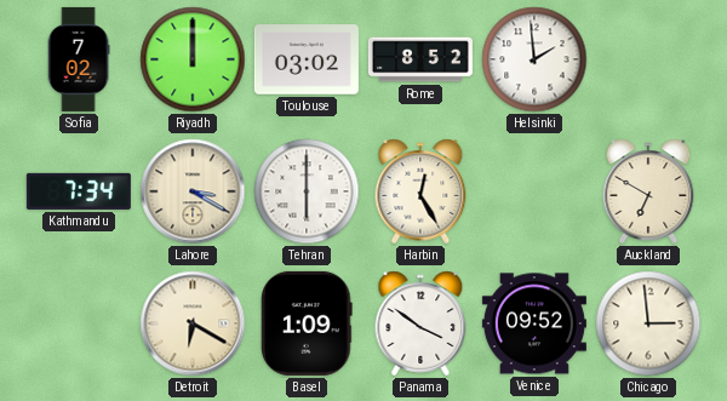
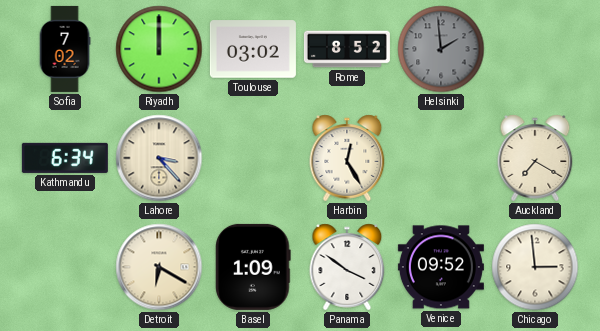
Helsinki dial: white -> grey
Kathmandu: 7:34 -> 6:34
Lahore: 3:20 -> 3:23
Tehran: 6:00 -> none
Auckland: 6:50 -> 7:20
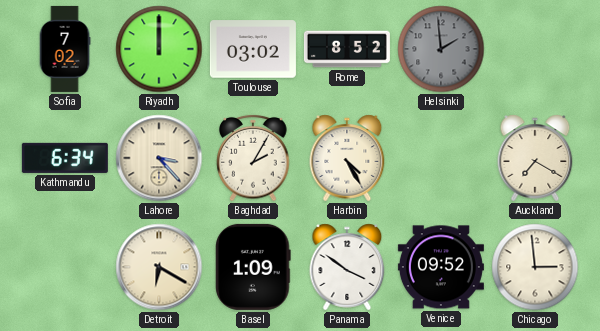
Baghdad: none -> 2:05
Harbin: 12:25 -> 4:25
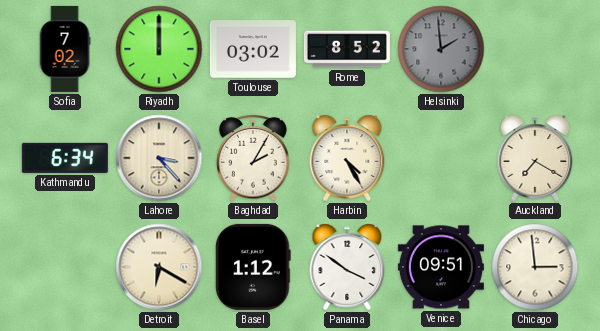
Basel: 1:09 -> 1:12
Venice: 09:52 -> 09:51
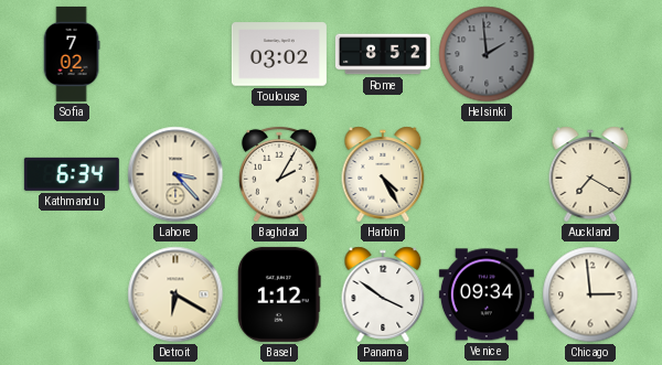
Riyadh: 12:00 -> none
Venice: 09:51 -> 09:34
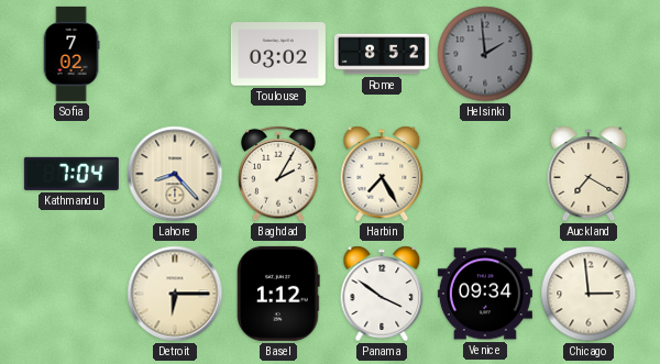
Kathmandu: 6:34 -> 7:04
Lahore: 3:23 -> 8:23
Harbin: 4:25 -> 7:25
Detroit: 6:20 -> 6:15
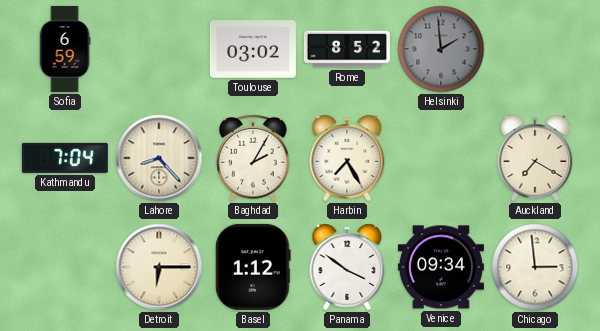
Sofia: 7:02 -> 6:59
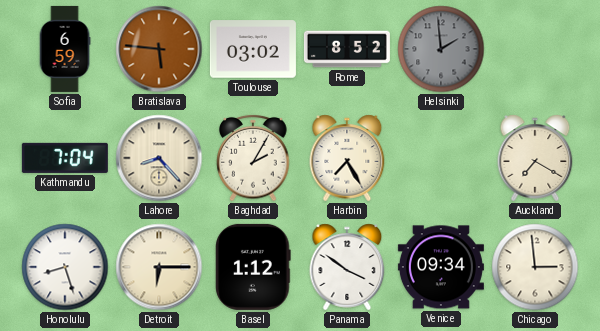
Bratislava: none -> 5:46
Honolulu: none -> 8:27
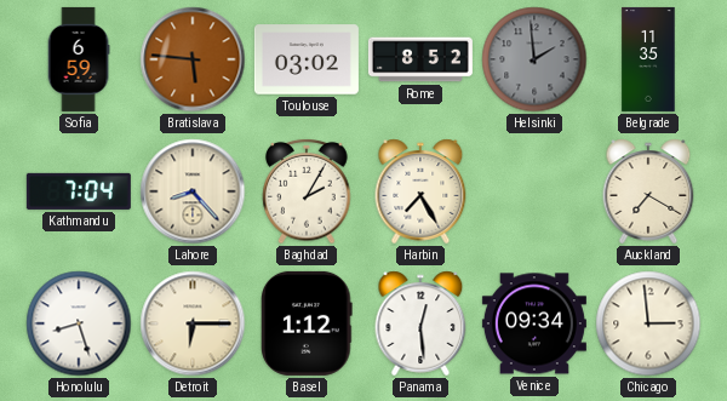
Belgrade: none -> 11:35
Panama: 3:51 -> 12:29
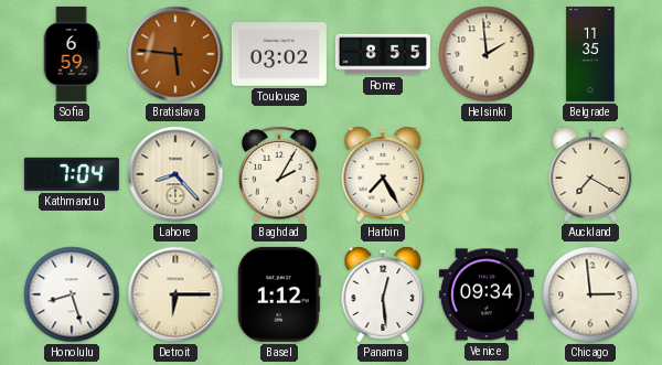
Rome: 8:52 -> 8:55
Helsinki dial: grey -> cream
